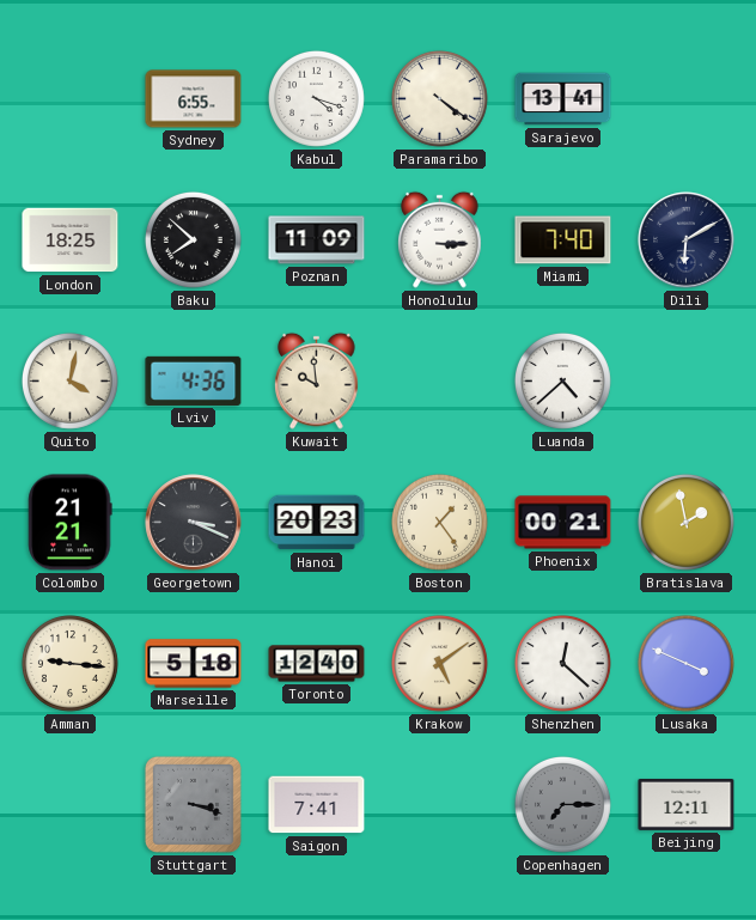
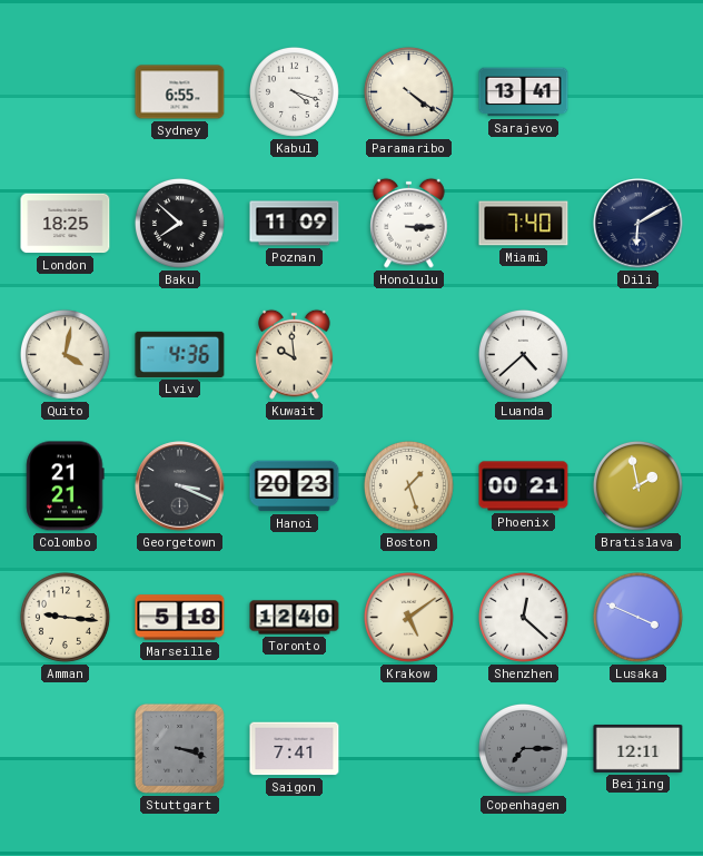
Boston: 1:24 -> 1:27
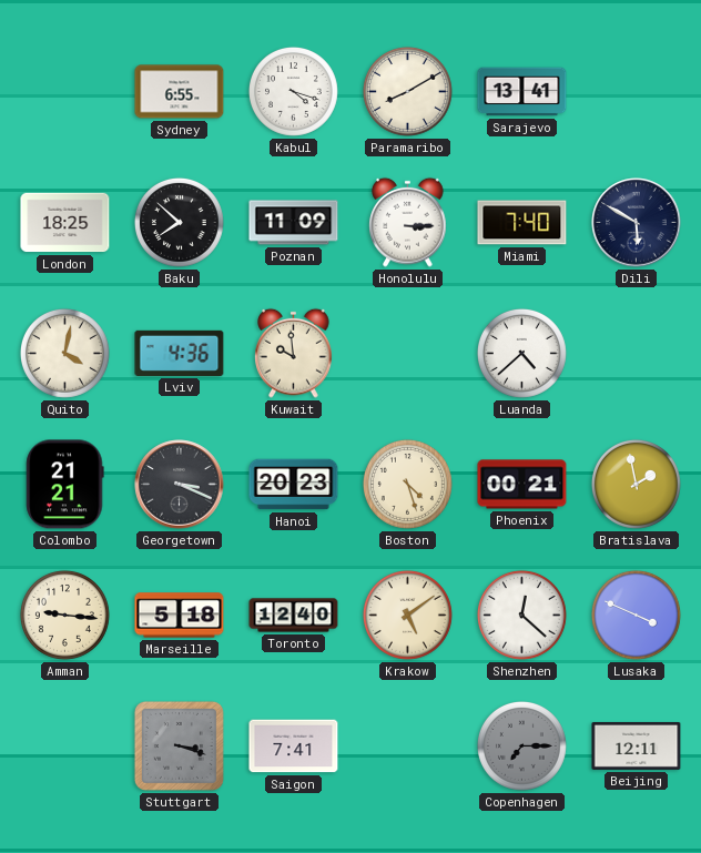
Paramaribo: 4:21 -> 8:10
Dili: 6:10 -> 5:50
Boston: 1:27 -> 4:27
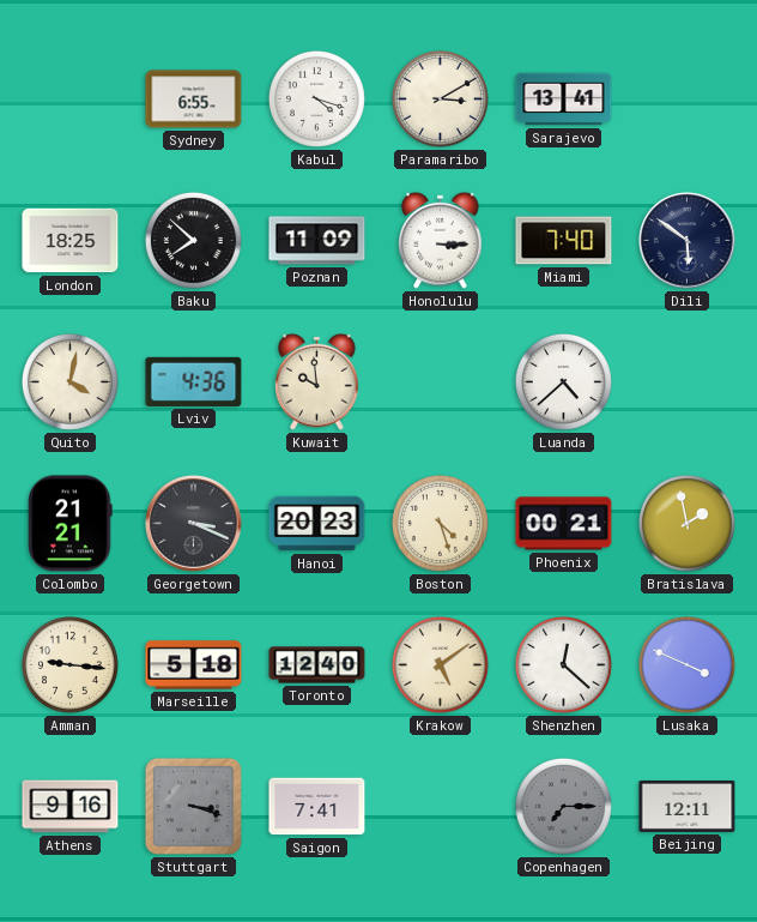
Paramaribo: 8:10 -> 3:10
Dili: 5:50 -> 5:51
Athens: none -> 9:16
